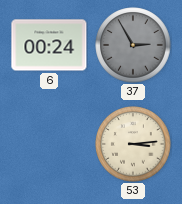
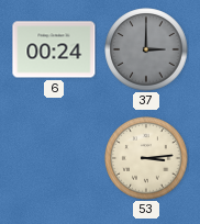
37: 2:55 -> 3:00
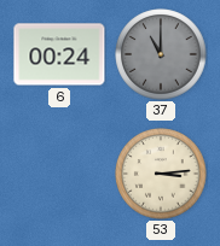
37: 3:00 -> 11:00
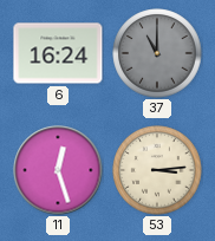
6: 00:24 -> 16:24
11: none -> 12:27
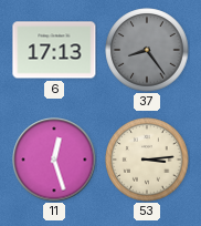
6: 16:24 -> 17:13
37: 11:00 -> 8:24
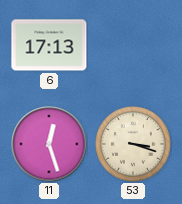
37: 8:24 -> none
53: 3:14 -> 3:18
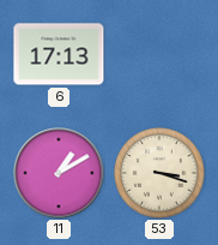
11: 12:27 -> 1:10
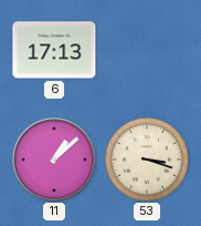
11: 1:10 -> 1:08
